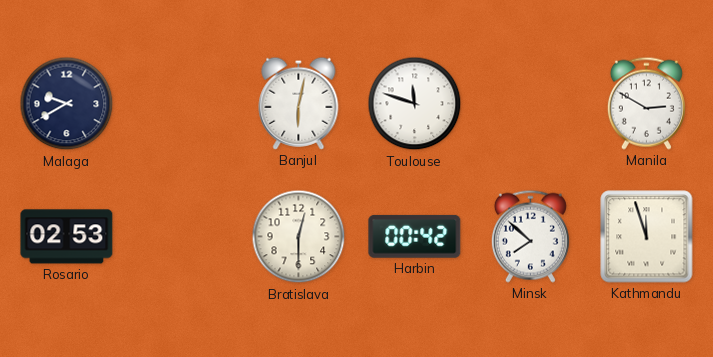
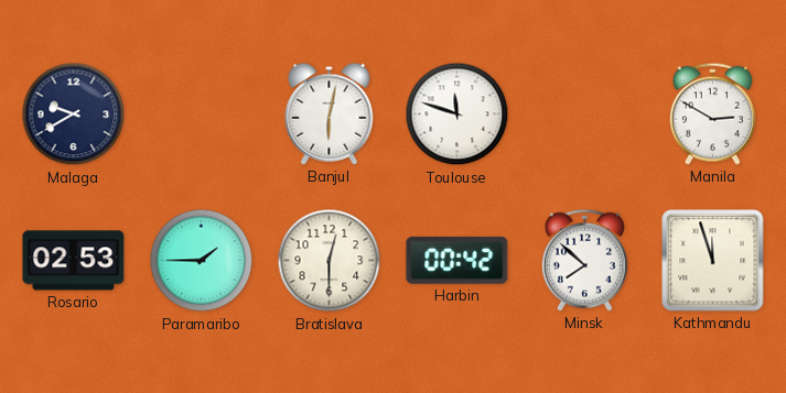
Paramaribo: none -> 1:45
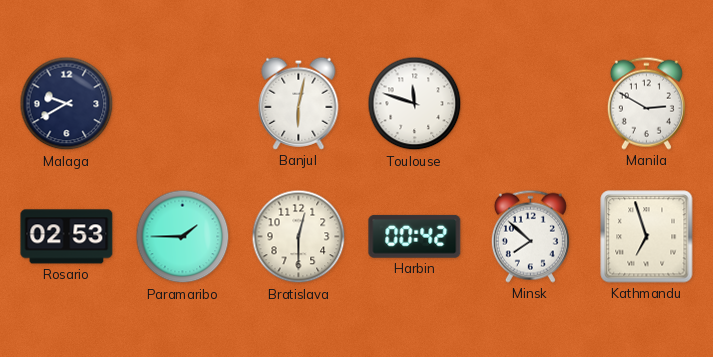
Kathmandu: 11:57 -> 6:57
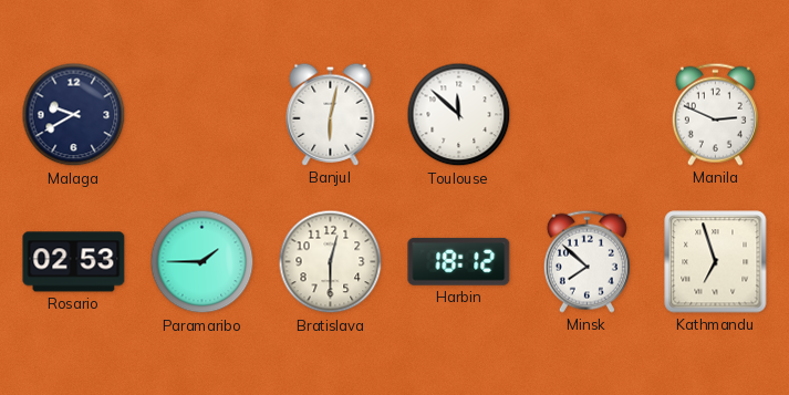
Toulouse: 11:48 -> 11:52
Manila: 2:50 -> 2:49
Harbin: 00:42 -> 18:12
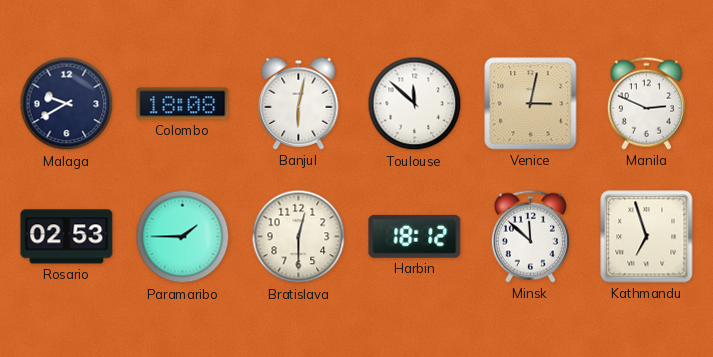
Colombo: none -> 18:08
Venice: none -> 3:02
Minsk: 7:52 -> 11:52
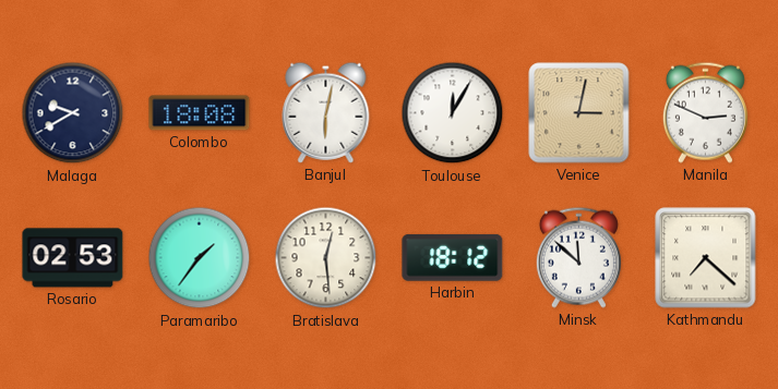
Toulouse: 11:52 -> 12:05
Paramaribo: 1:45 -> 1:36
Bratislava: 12:30 -> 12:29
Kathmandu: 6:57 -> 7:22
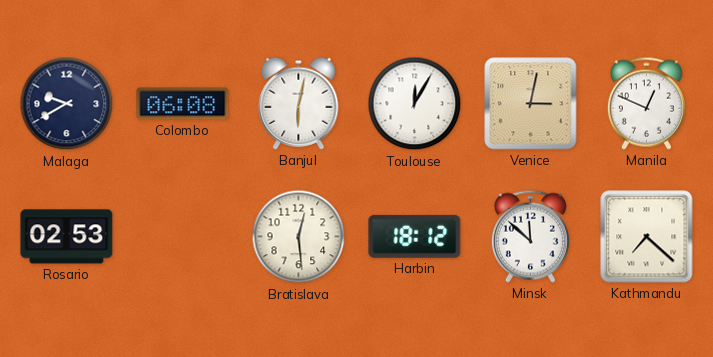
Colombo: 18:08 -> 06:08
Manila: 2:49 -> 12:49
Paramaribo: 1:36 -> none
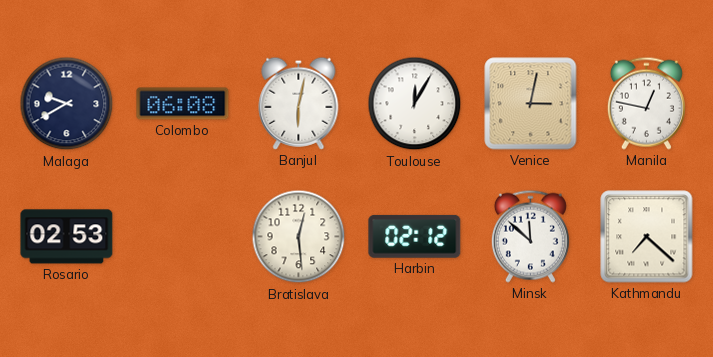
Manila: 12:49 -> 12:47
Harbin: 18:12 -> 02:12
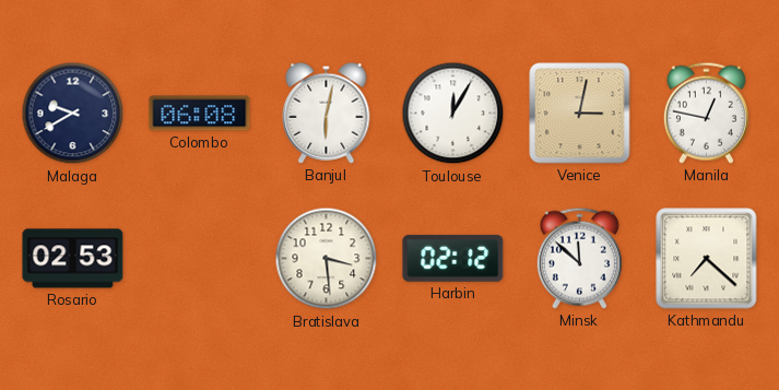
Bratislava: 12:29 -> 3:29
